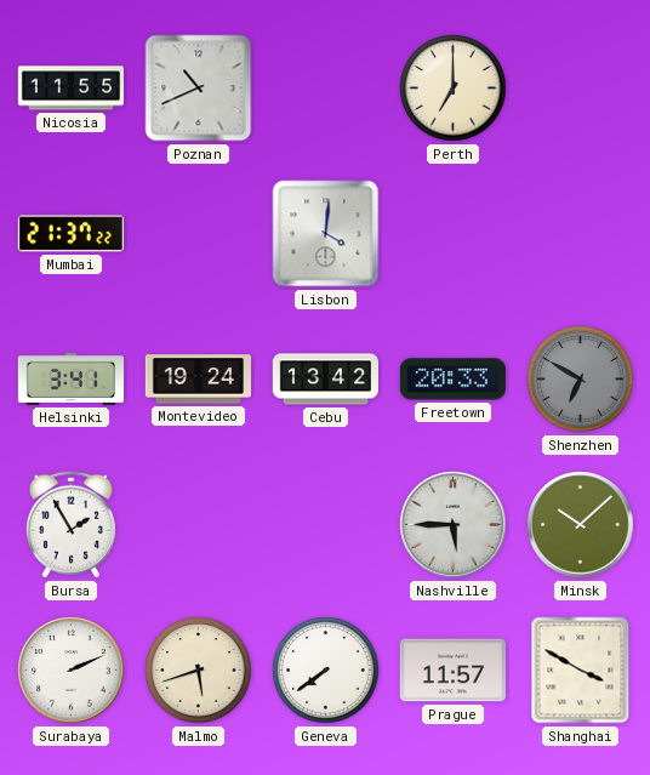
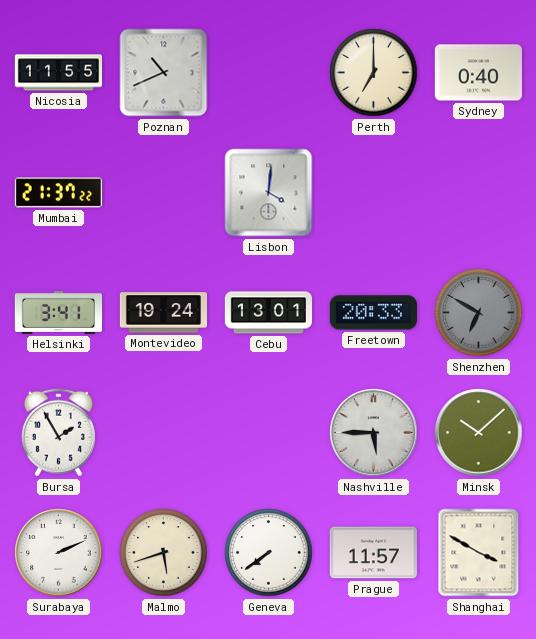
Sydney: none -> 0:40
Cebu: 13:42 -> 13:01
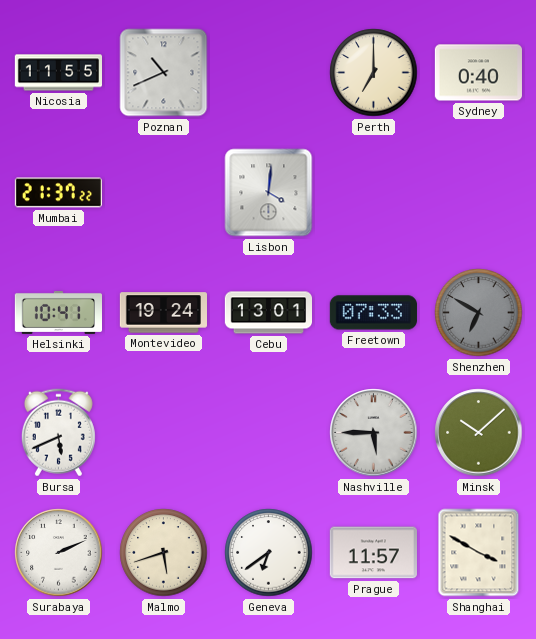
Helsinki: 3:41 -> 10:41
Freetown: 20:33 -> 07:33
Bursa: 1:55 -> 5:41
Geneva: 7:39 -> 6:39
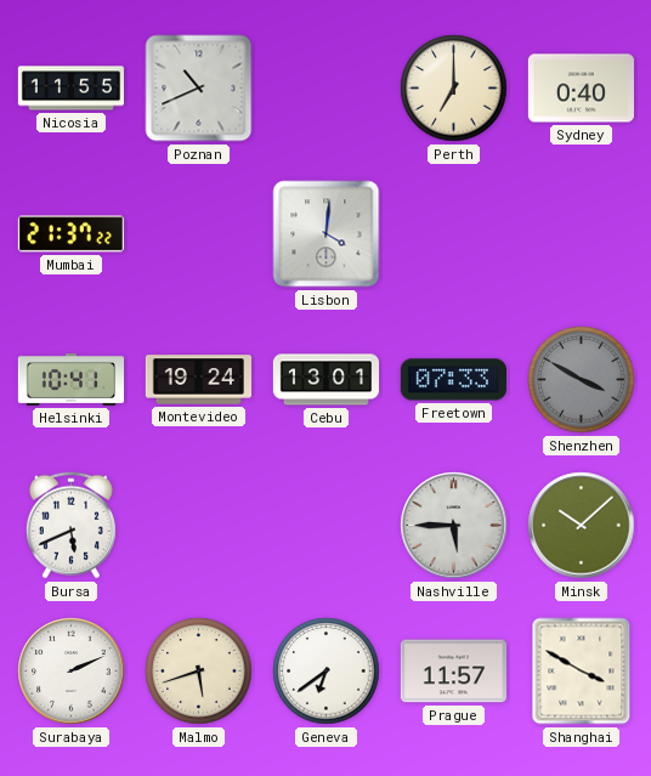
Shenzhen: 6:50 -> 3:50
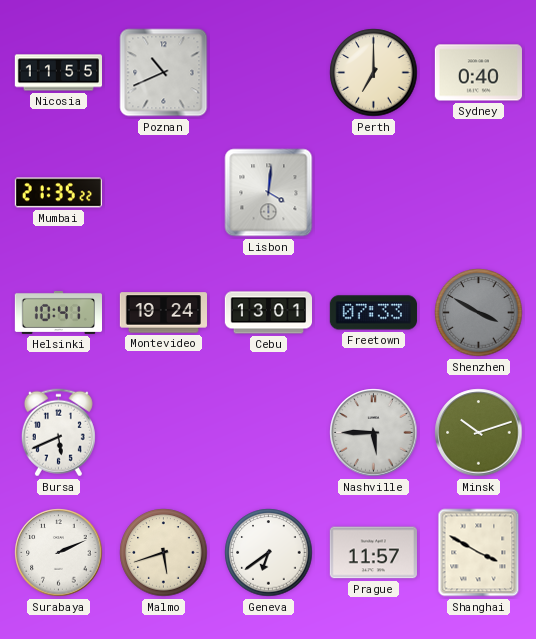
Mumbai: 21:37 -> 21:35
Minsk: 10:08 -> 10:12
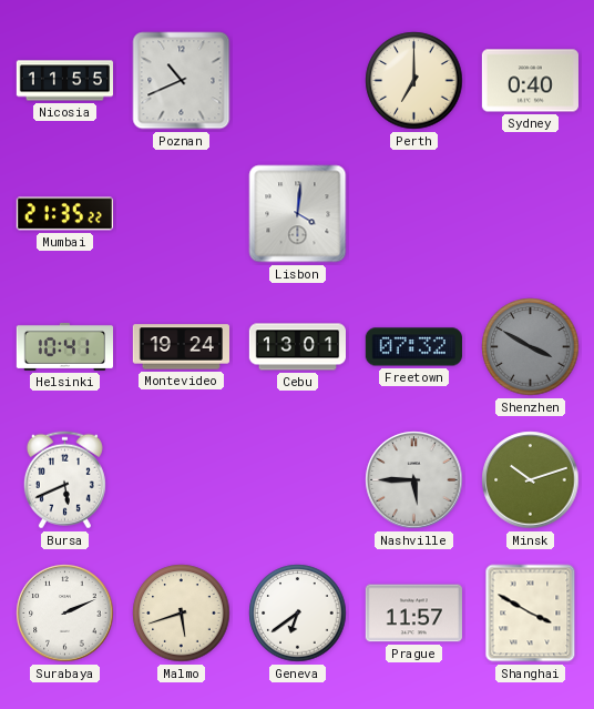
Freetown: 07:33 -> 07:32
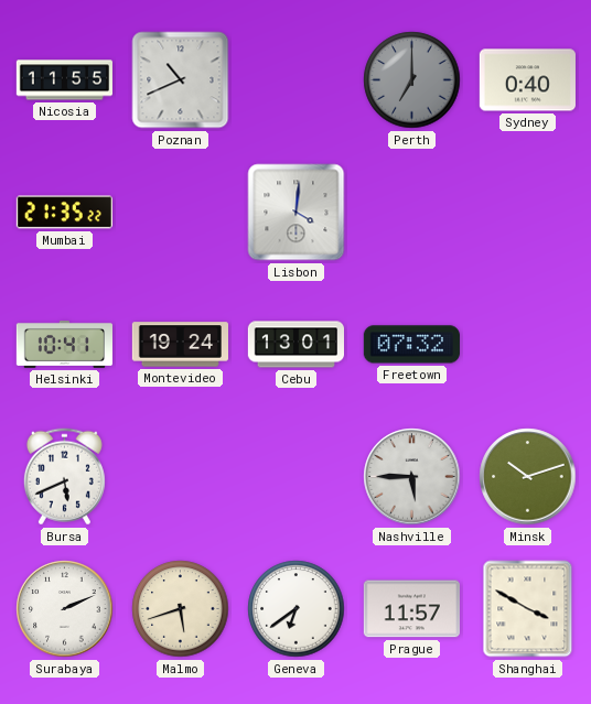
Perth dial: cream -> grey
Shenzhen: 3:50 -> none
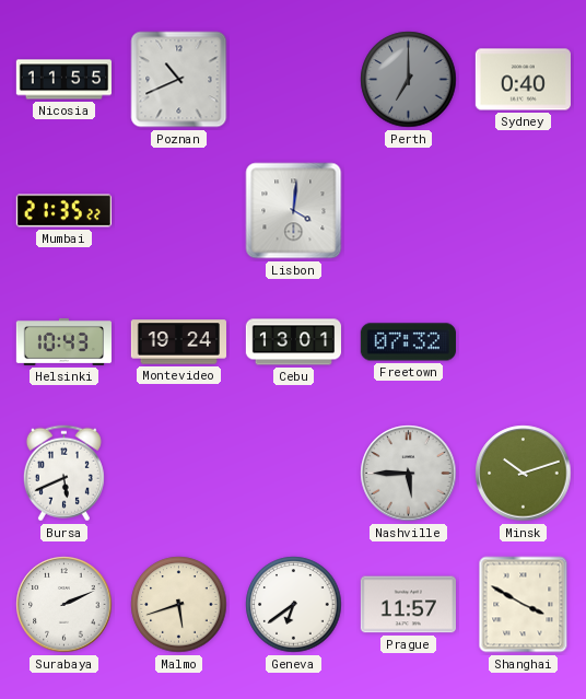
Helsinki: 10:41 -> 10:43
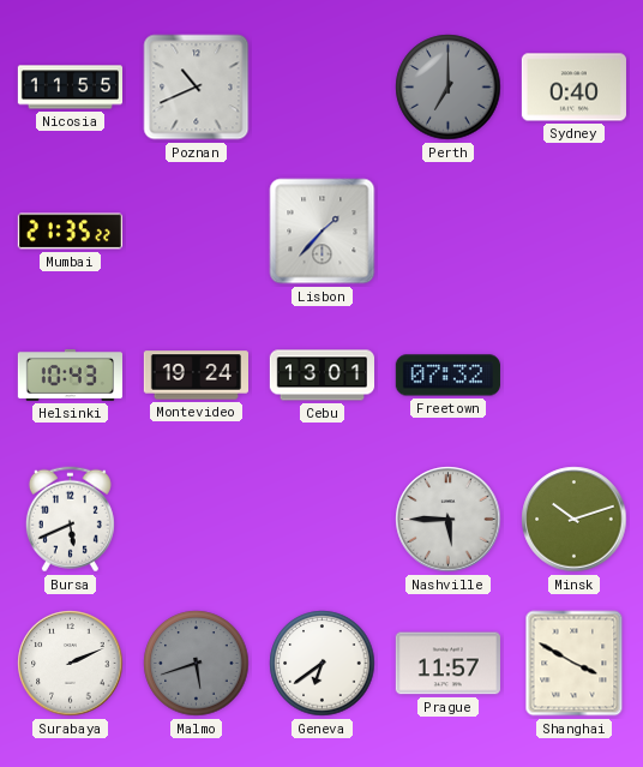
Lisbon: 4:01 -> 1:37
Malmo dial: cream -> grey
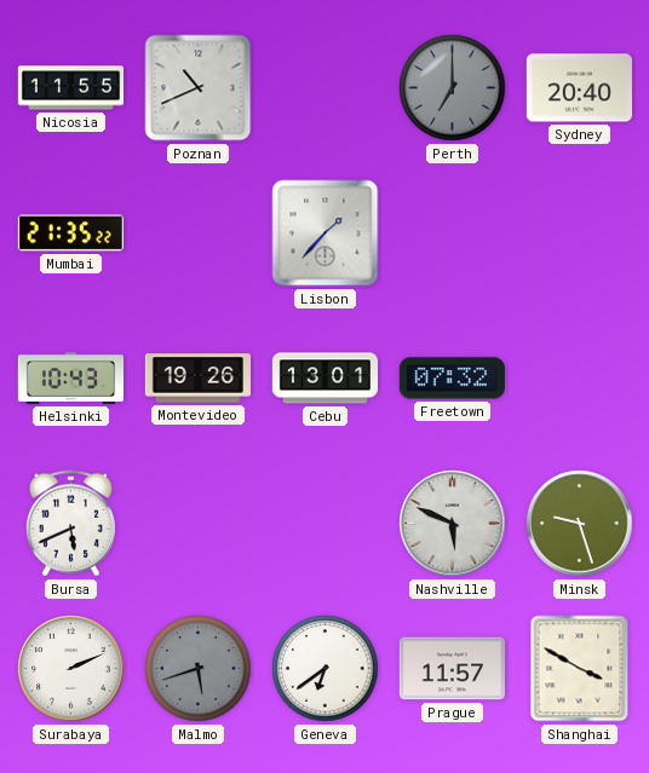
Sydney: 0:40 -> 20:40
Montevideo: 19:24 -> 19:26
Nashville: 5:45 -> 5:49
Minsk: 10:12 -> 9:27
